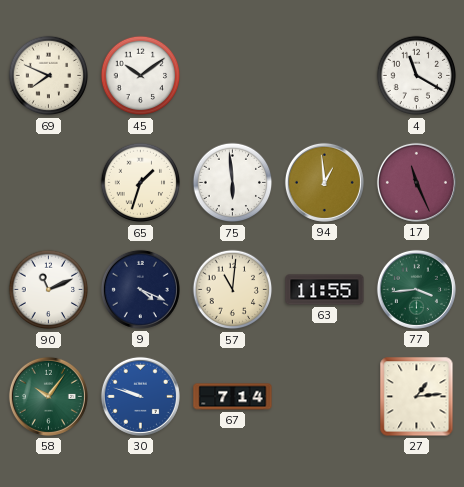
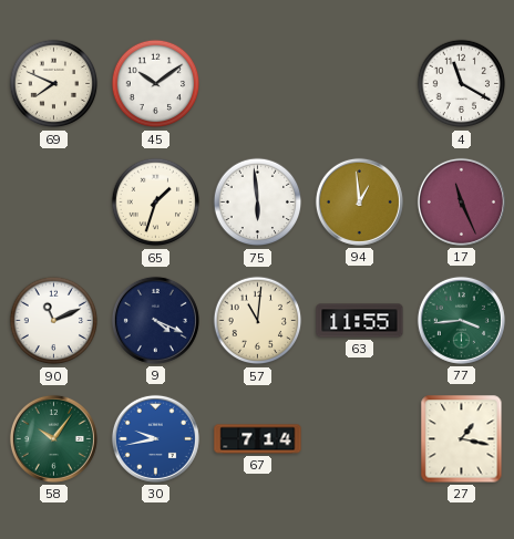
30: 9:48 -> 9:43
27: 1:14 -> 1:17
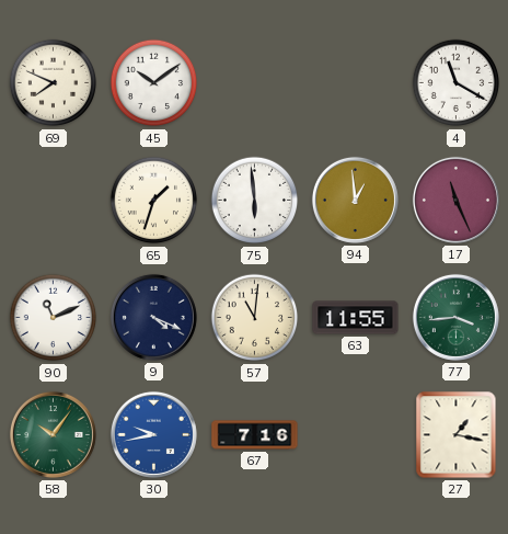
67: 7:14 -> 7:16
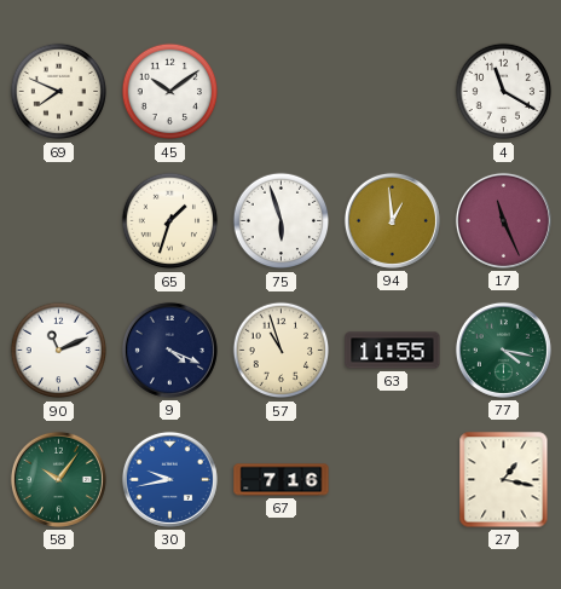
75: 5:59 -> 5:57
57: 11:01 -> 10:57
77: 3:44 -> 4:17
